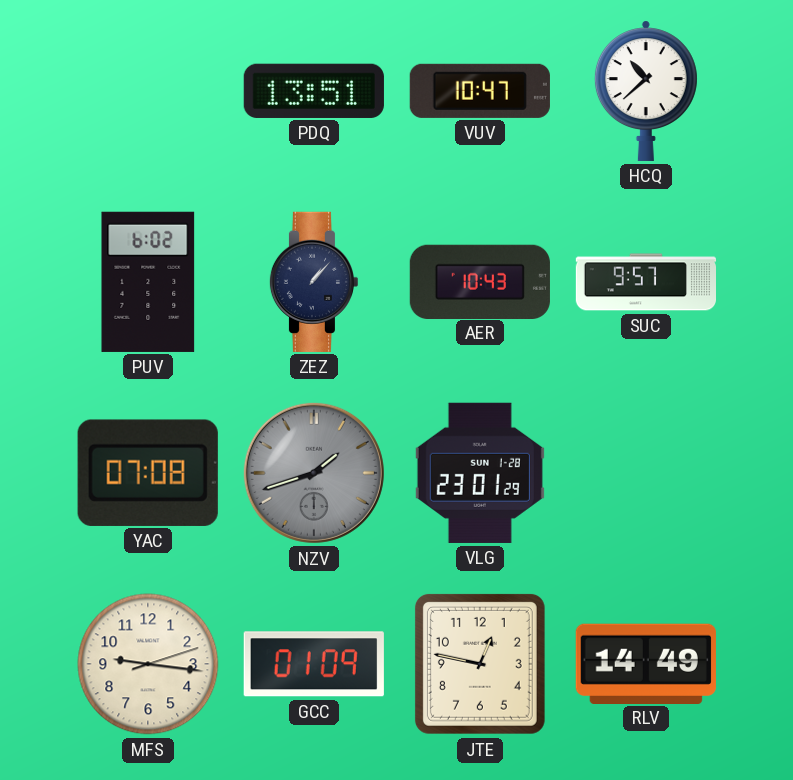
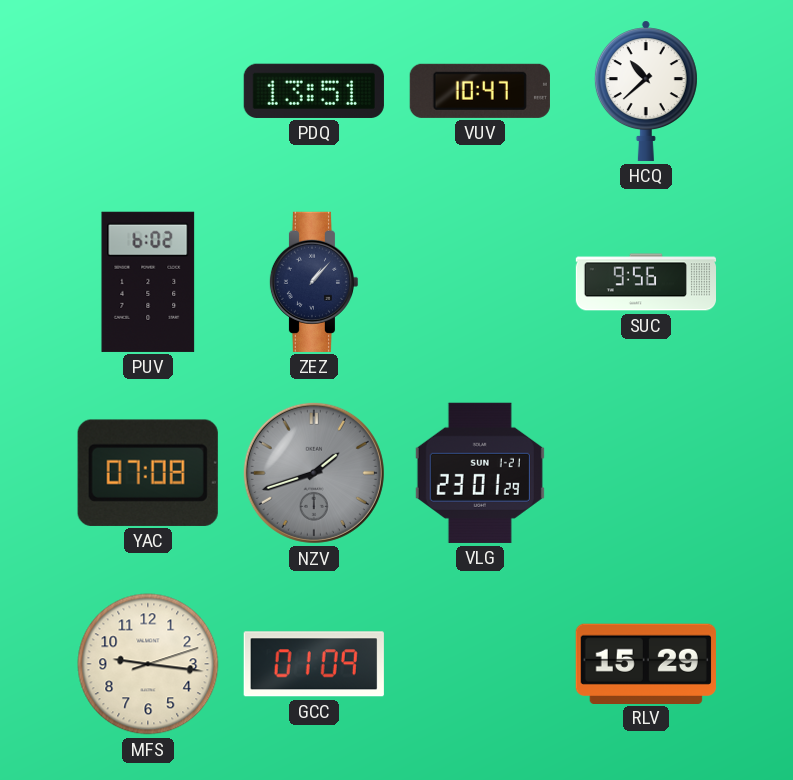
AER: 10:43 -> none
SUC: 9:57 -> 9:56
VLG date: SUN 1-28 -> SUN 1-21
JTE: 12:47 -> none
RLV: 14:49 -> 15:29
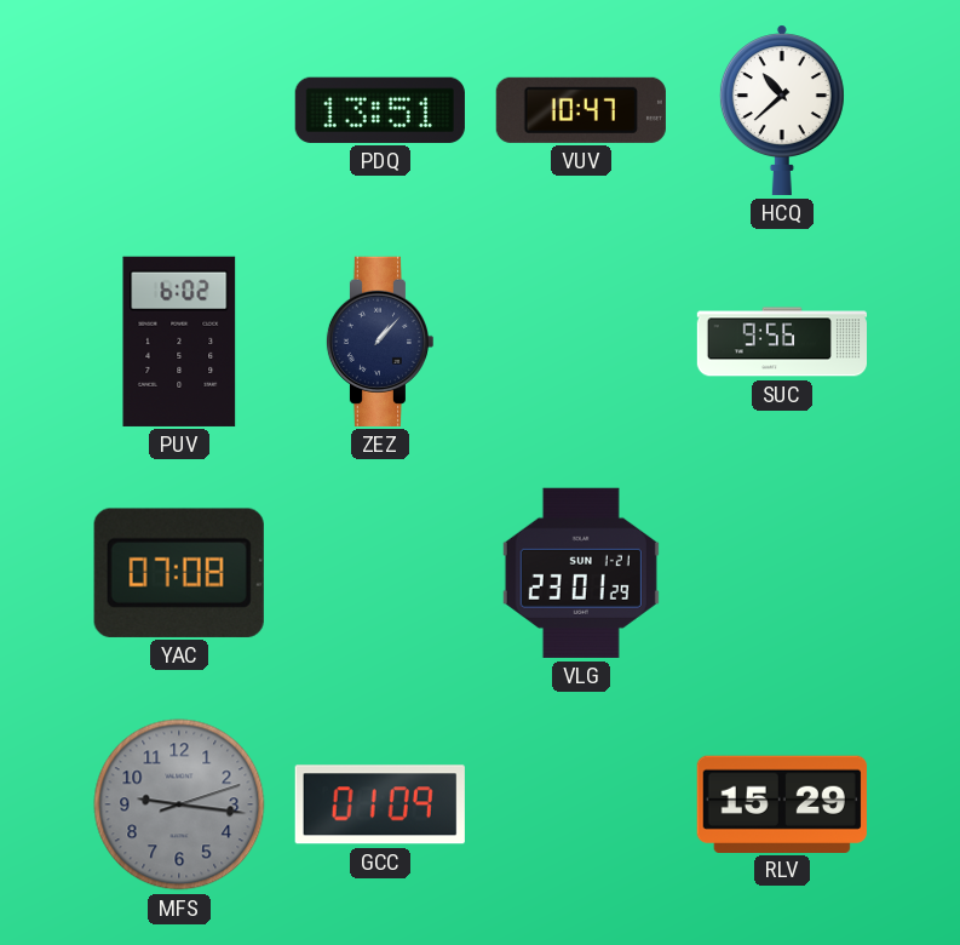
NZV: 1:42 -> none
MFS dial: cream -> grey
